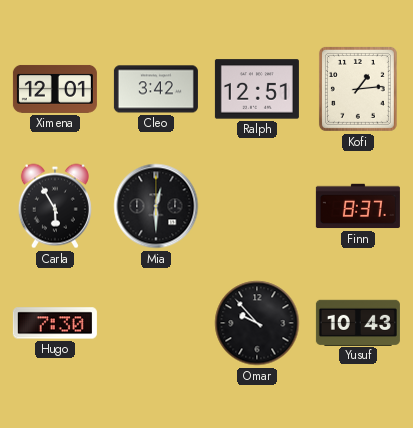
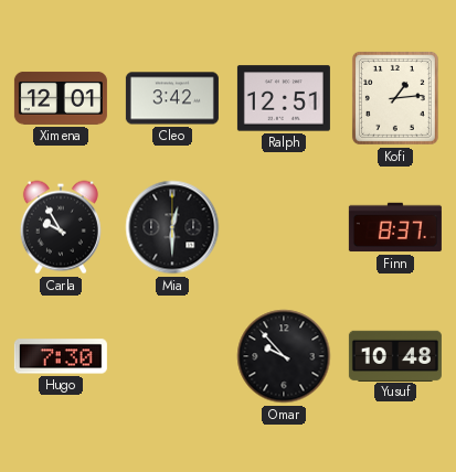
Carla: 5:55 -> 9:55
Yusuf: 10:43 -> 10:48
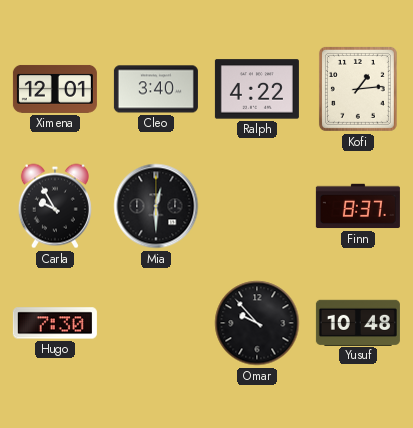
Cleo: 3:42 -> 3:40
Ralph: 12:51 -> 4:22
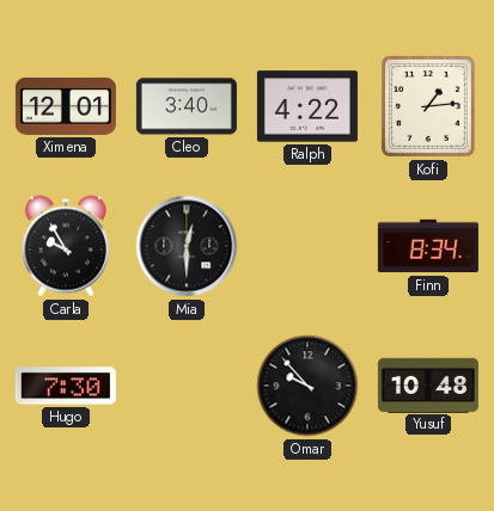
Finn: 8:37 -> 8:34
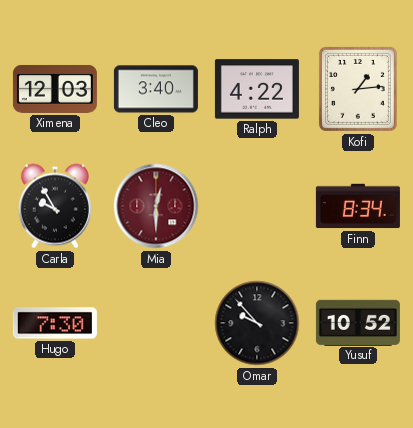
Ximena: 12:01 -> 12:03
Mia dial: black -> burgundy
Yusuf: 10:48 -> 10:52
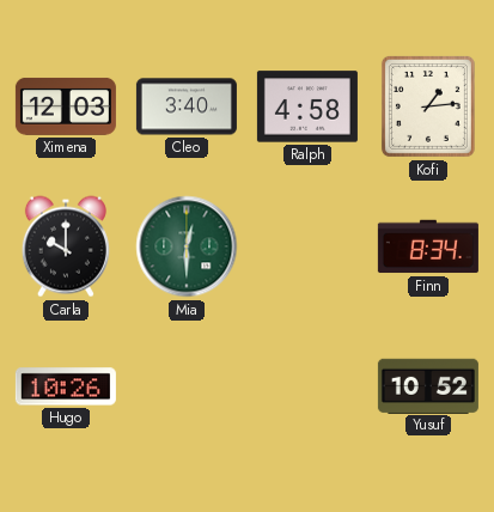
Ralph: 4:22 -> 4:58
Carla: 9:55 -> 10:00
Mia dial: burgundy -> green
Hugo: 7:30 -> 10:26
Omar: 9:53 -> none
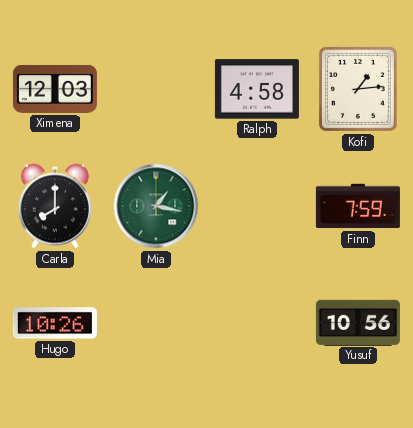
Cleo: 3:40 -> none
Carla: 10:00 -> 8:00
Mia: 12:30 -> 1:17
Finn: 8:34 -> 7:59
Yusuf: 10:52 -> 10:56
